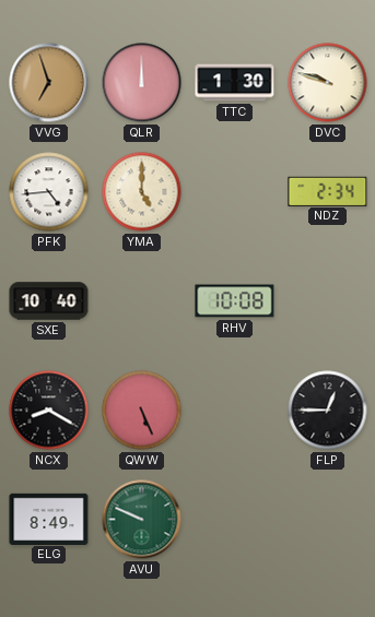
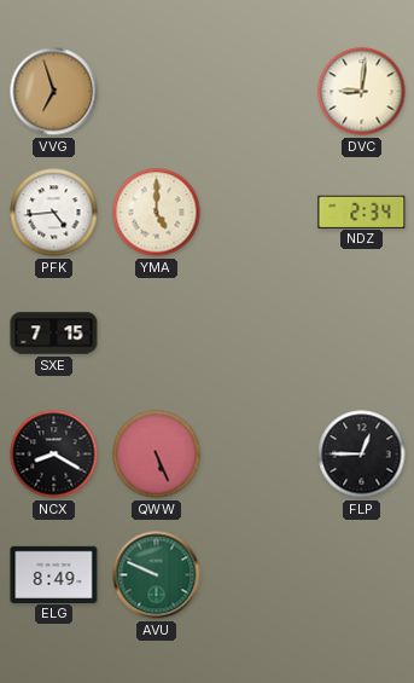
QLR: 12:00 -> none
TTC: 1:30 -> none
DVC: 9:48 -> 9:01
SXE: 10:40 -> 7:15
RHV: 10:08 -> none
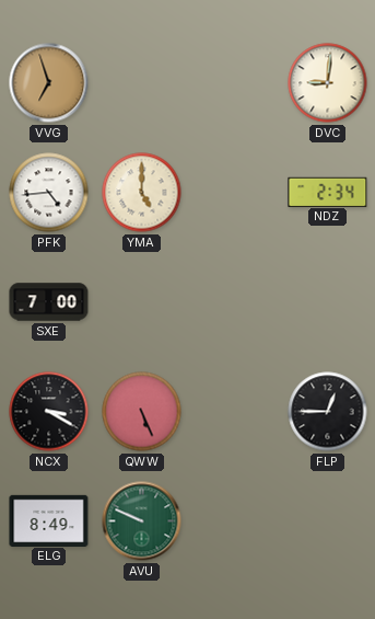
SXE: 7:15 -> 7:00
NCX: 8:20 -> 3:20
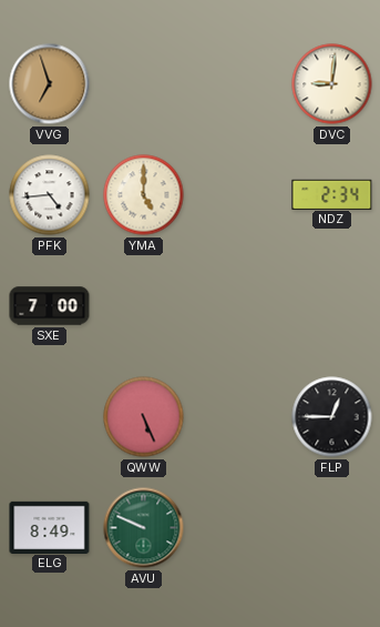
NCX: 3:20 -> none
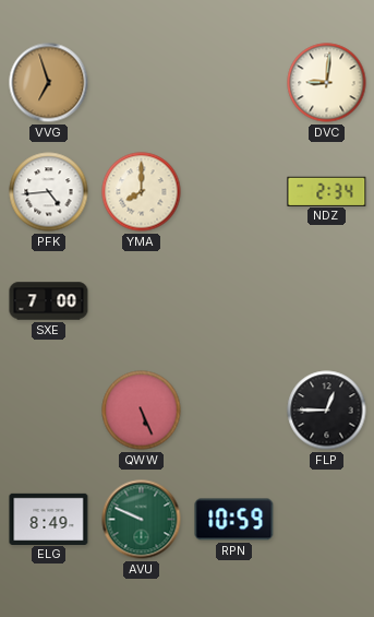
YMA: 5:00 -> 8:00
RPN: none -> 10:59
